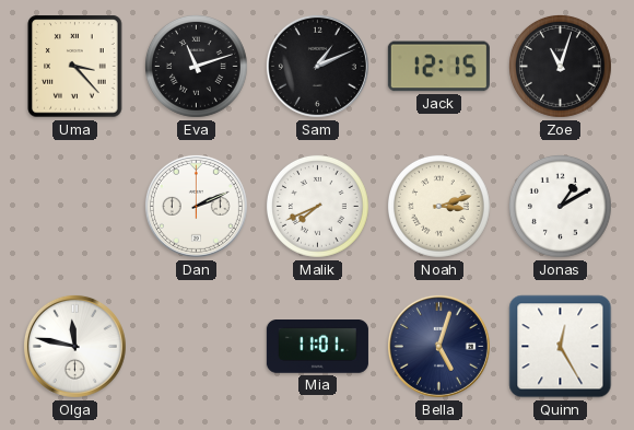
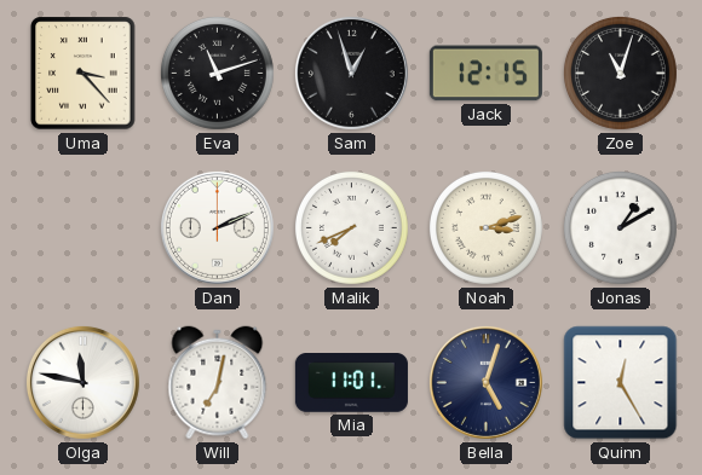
Sam: 1:11 -> 12:57
Will: none -> 7:02
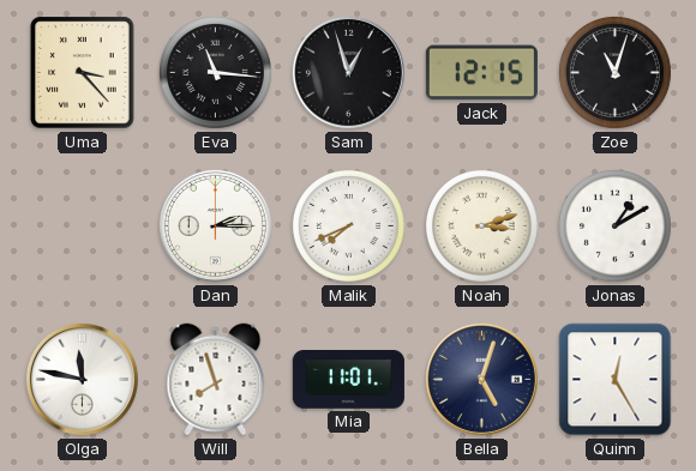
Eva: 11:12 -> 11:16
Dan: 2:11 -> 2:15
Will: 7:02 -> 7:57
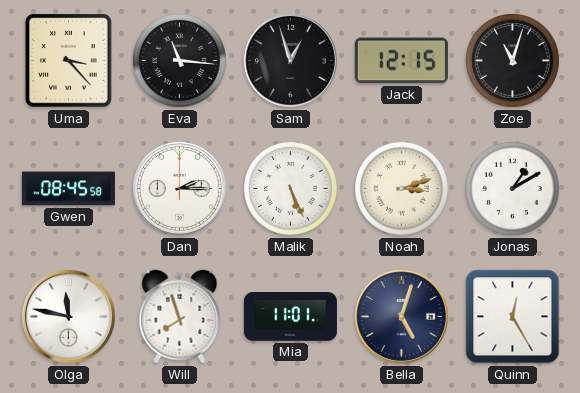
Gwen: none -> 08:45
Malik: 7:41 -> 5:26
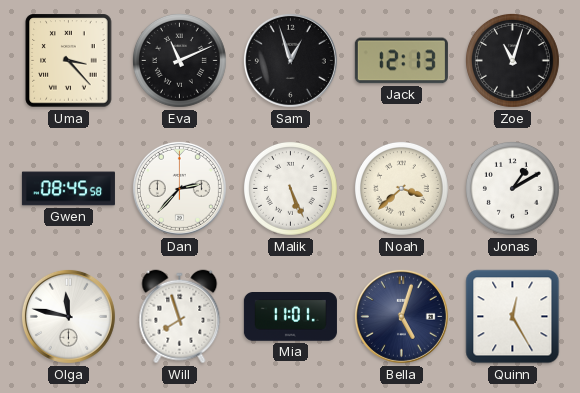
Eva: 11:16 -> 11:11
Jack: 12:15 -> 12:13
Dan: 2:15 -> 2:37
Noah: 3:12 -> 3:38
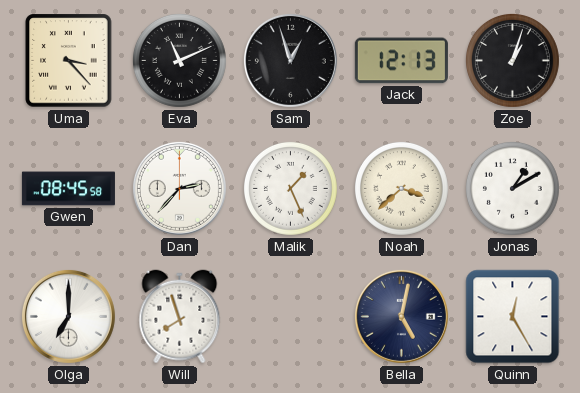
Zoe: 11:03 -> 1:03
Malik: 5:26 -> 1:26
Olga: 11:47 -> 7:00
Mia: 11:01 -> none
Bella: 5:03 -> 5:02
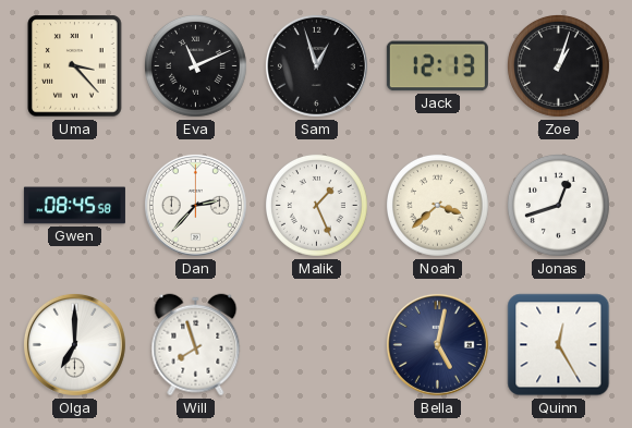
Jonas: 1:10 -> 12:42
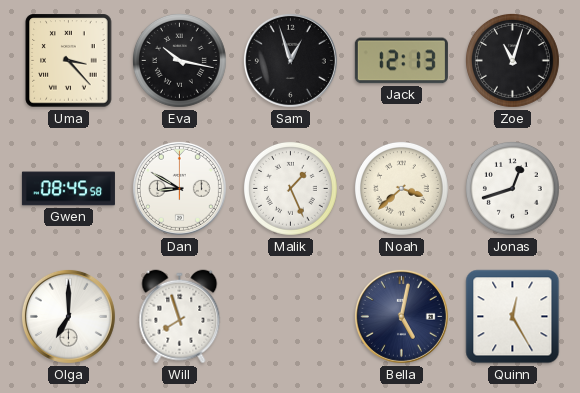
Eva: 11:11 -> 10:17
Zoe: 1:03 -> 11:03
Dan: 2:37 -> 8:50
